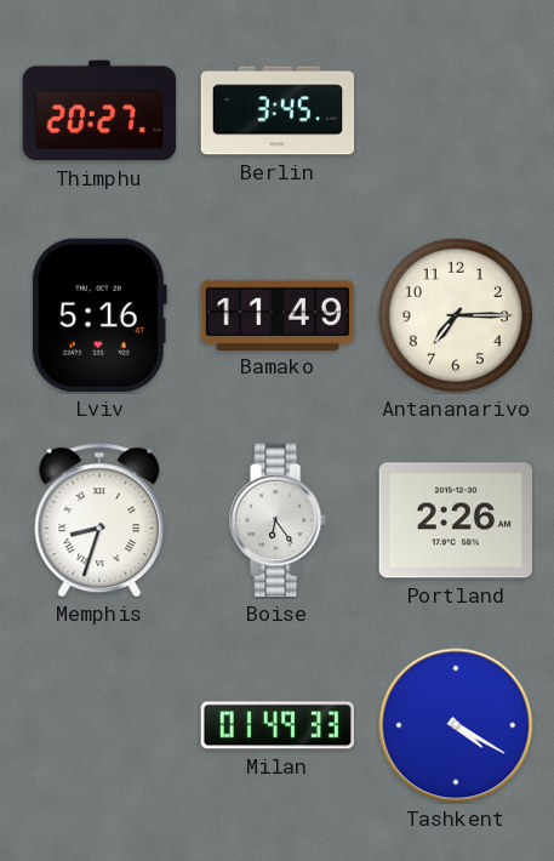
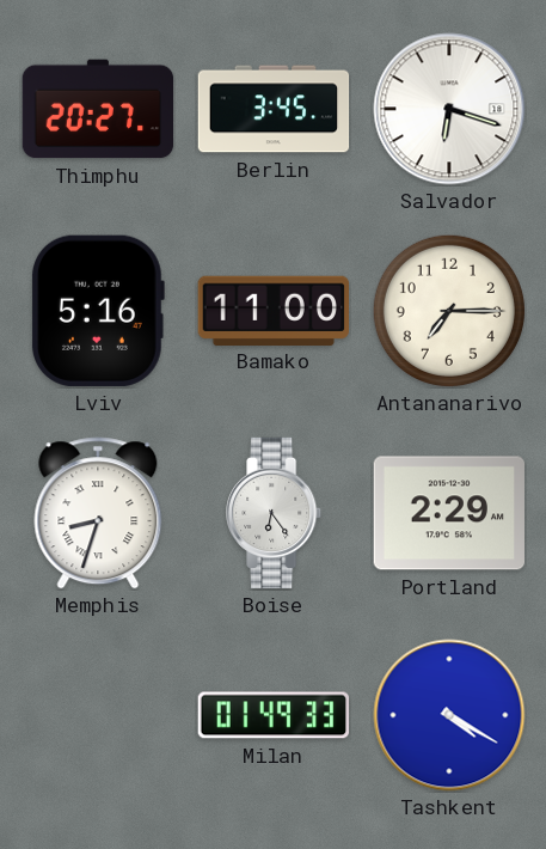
Salvador: none -> 6:18
Bamako: 11:49 -> 11:00
Portland: 2:26 -> 2:29
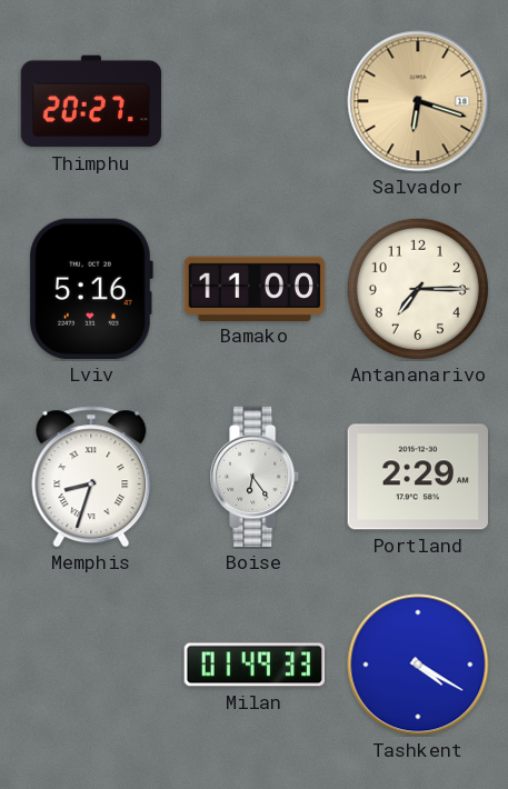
Berlin: 3:45 -> none
Salvador dial: white -> champagne
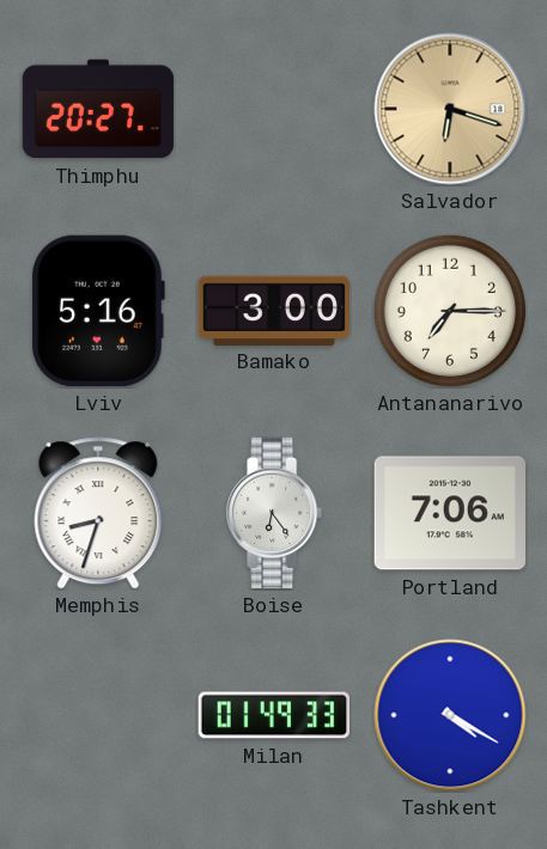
Bamako: 11:00 -> 3:00
Portland: 2:29 -> 7:06
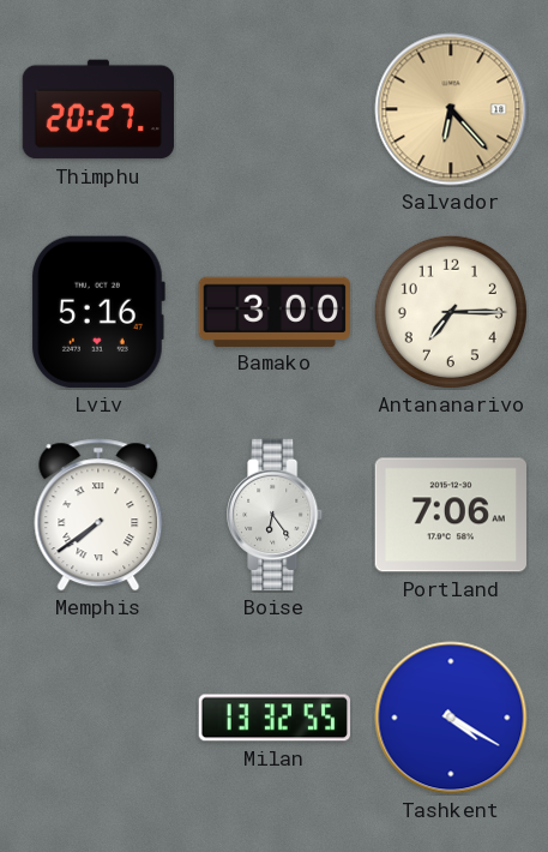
Salvador: 6:18 -> 6:23
Memphis: 8:33 -> 7:39
Milan: 01:49 -> 13:32
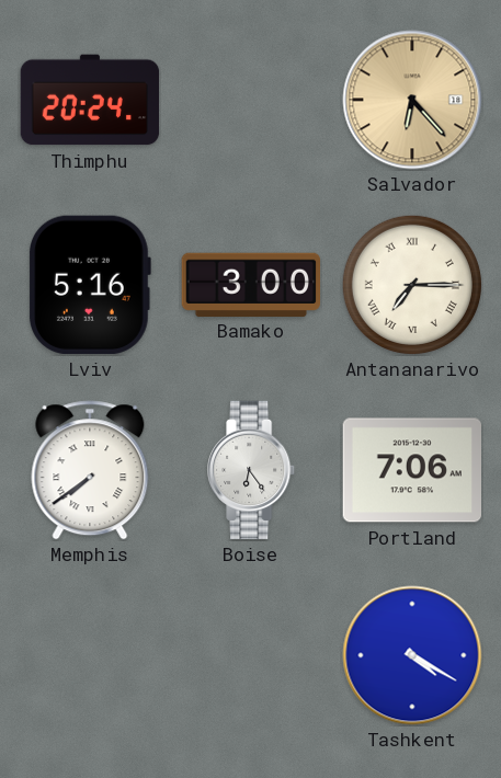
Thimphu: 20:27 -> 20:24
Antananarivo numerals: Arabic -> Roman
Milan: 13:32 -> none
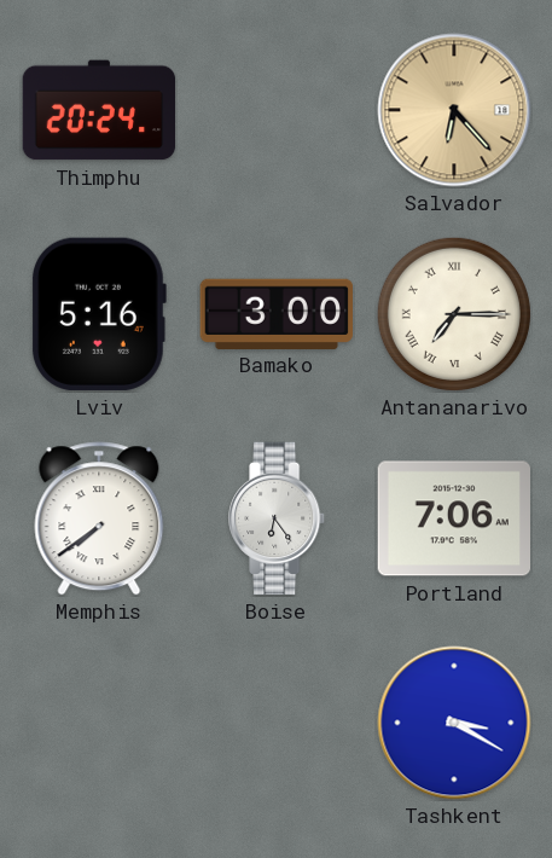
Tashkent: 4:20 -> 3:20
